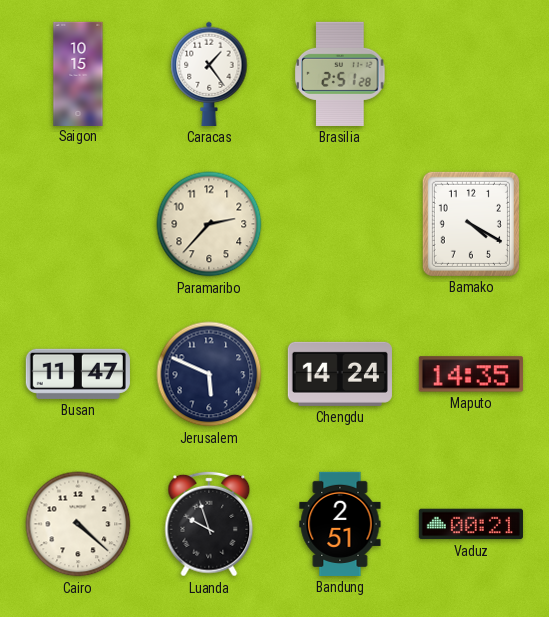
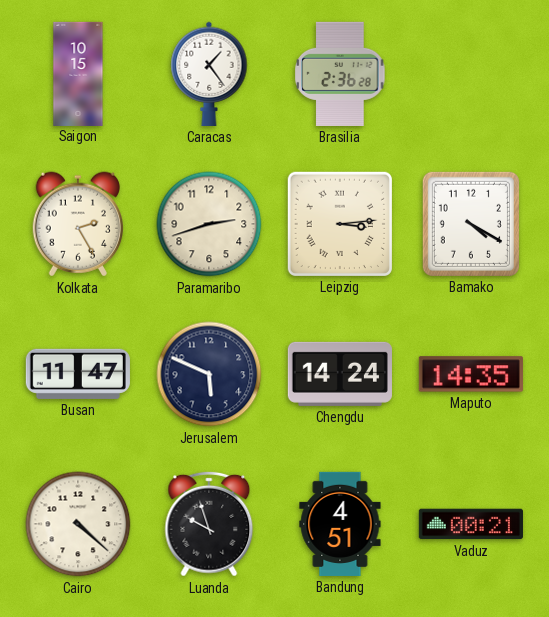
Brasilia: 2:51 -> 2:36
Kolkata: none -> 2:25
Paramaribo: 2:37 -> 2:42
Leipzig: none -> 3:14
Bandung: 2:51 -> 4:51
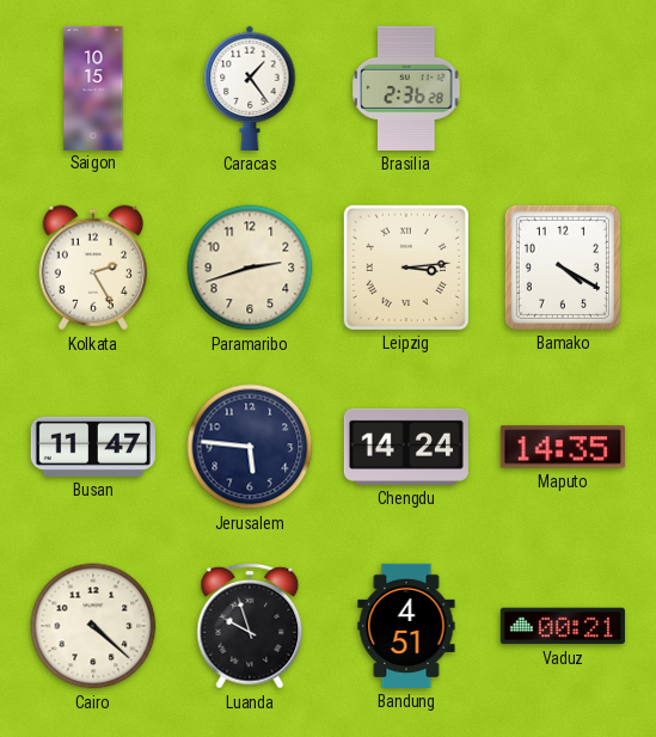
Jerusalem: 5:49 -> 5:46
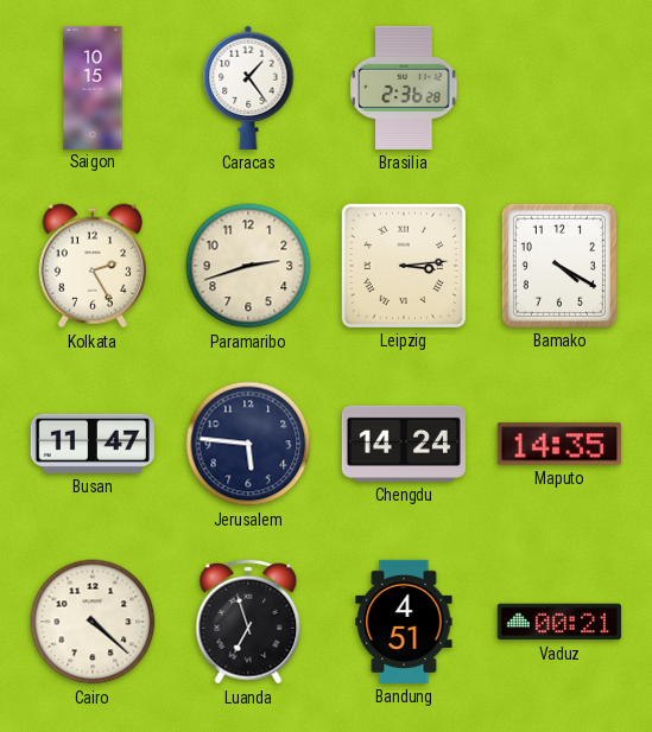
Luanda: 9:57 -> 6:57
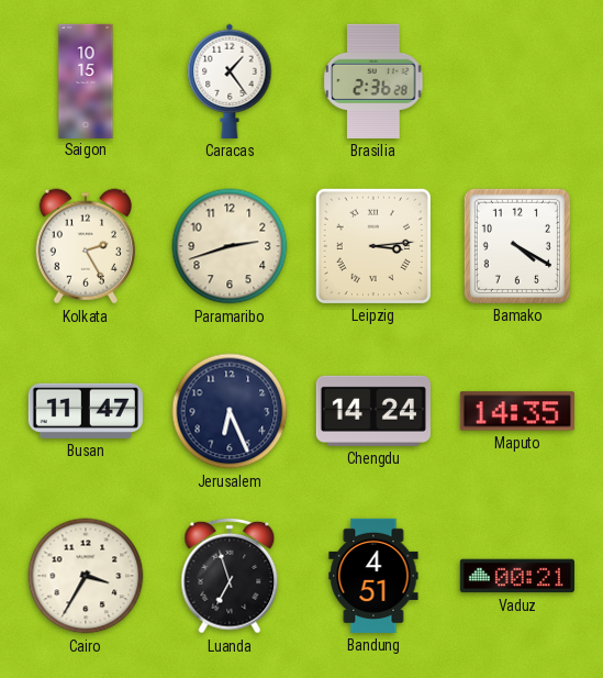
Jerusalem: 5:46 -> 6:26
Cairo: 4:22 -> 3:35
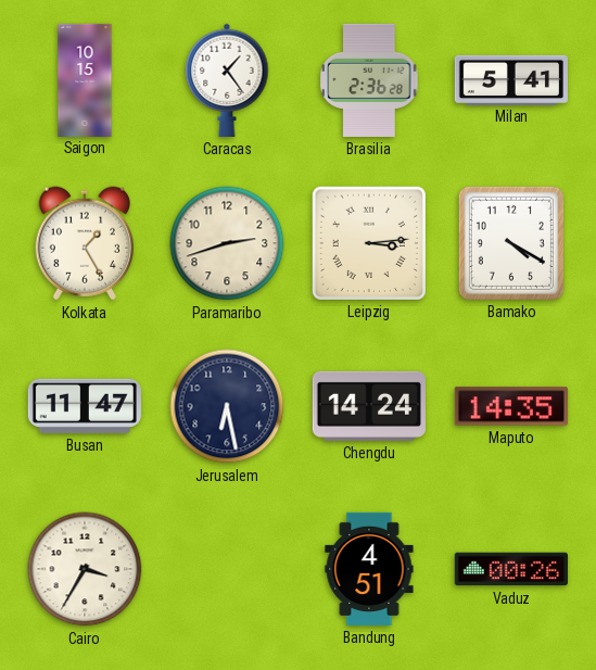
Milan: none -> 5:41
Kolkata: 2:25 -> 1:25
Jerusalem: 6:26 -> 6:28
Luanda: 6:57 -> none
Vaduz: 00:21 -> 00:26
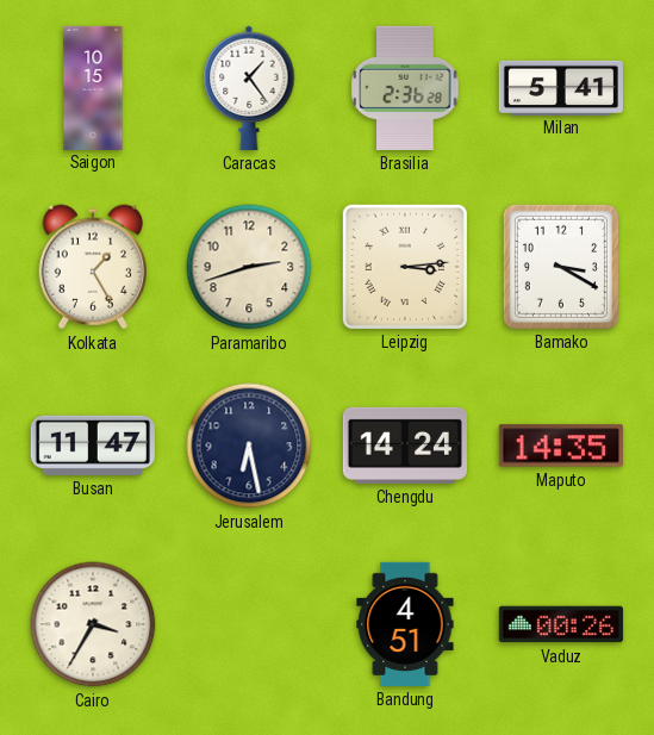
Bamako: 4:20 -> 3:20
